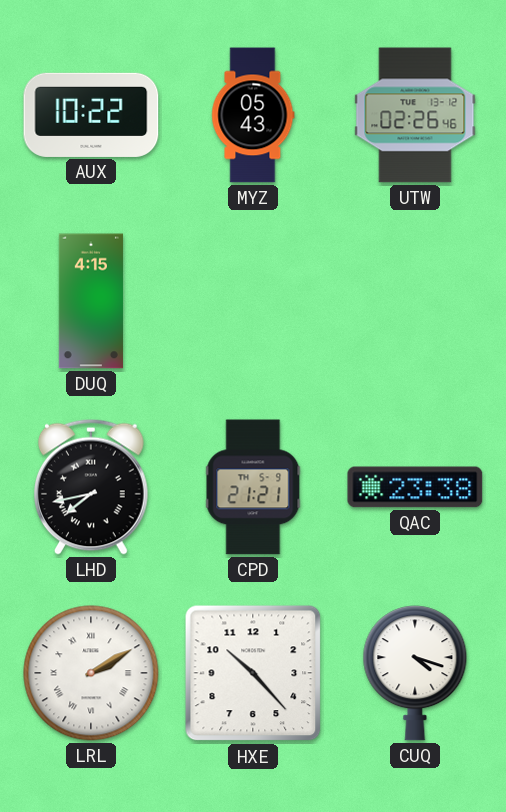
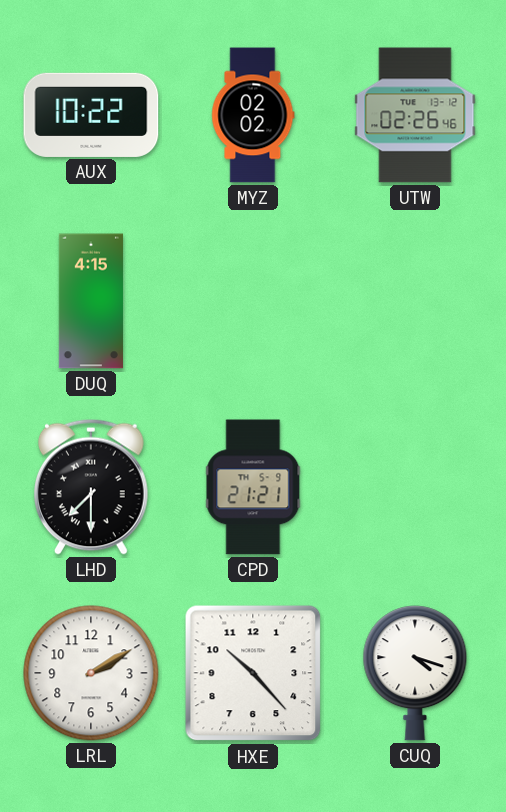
MYZ: 05:43 -> 02:02
LHD: 7:43 -> 7:30
QAC: 23:38 -> none
LRL numerals: Roman -> Arabic
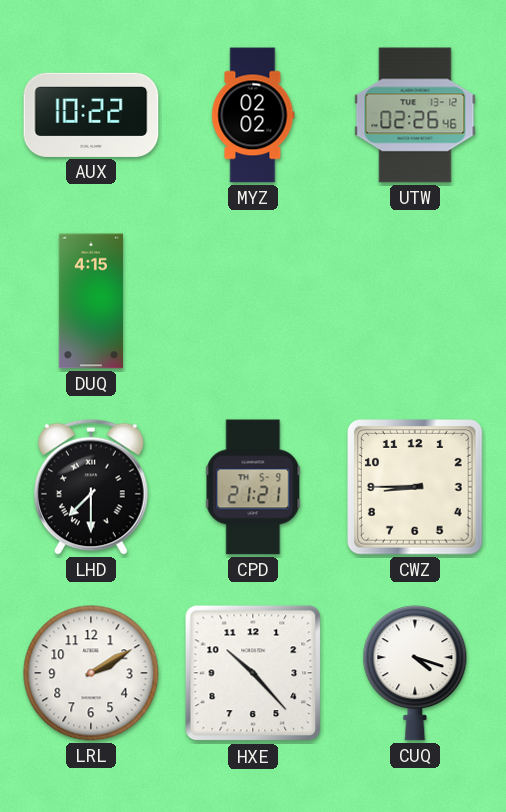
CWZ: none -> 8:45
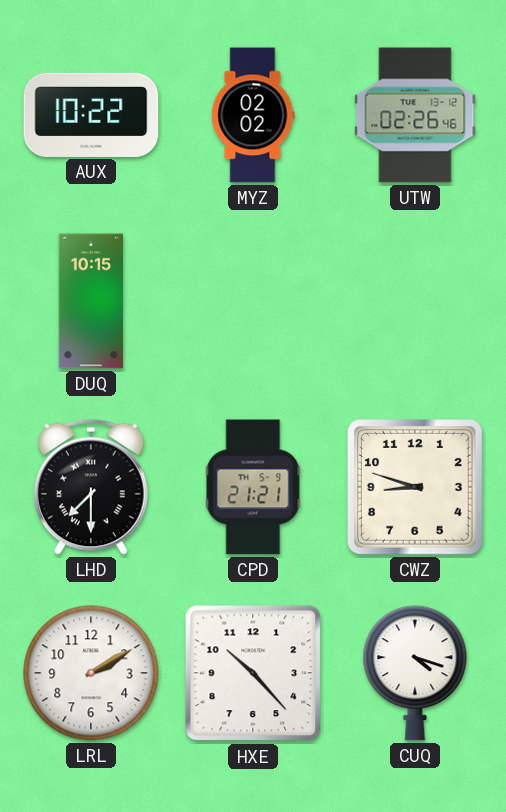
DUQ: 4:15 -> 10:15
CWZ: 8:45 -> 8:48
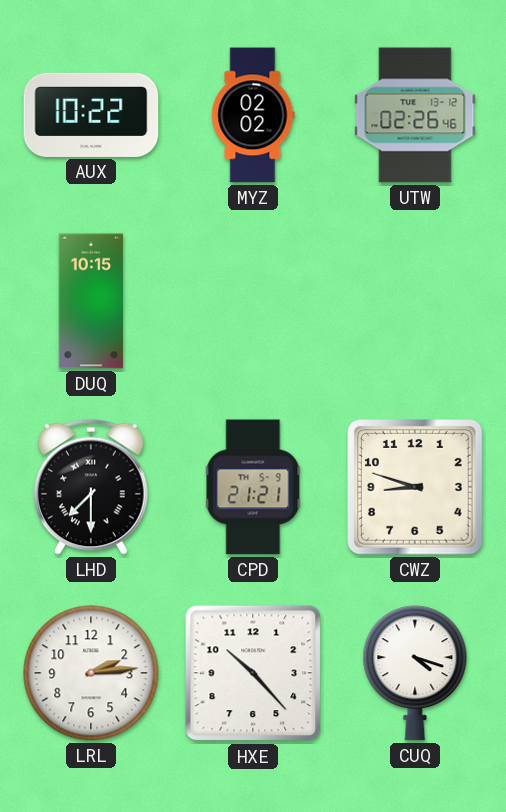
LRL: 2:10 -> 2:14
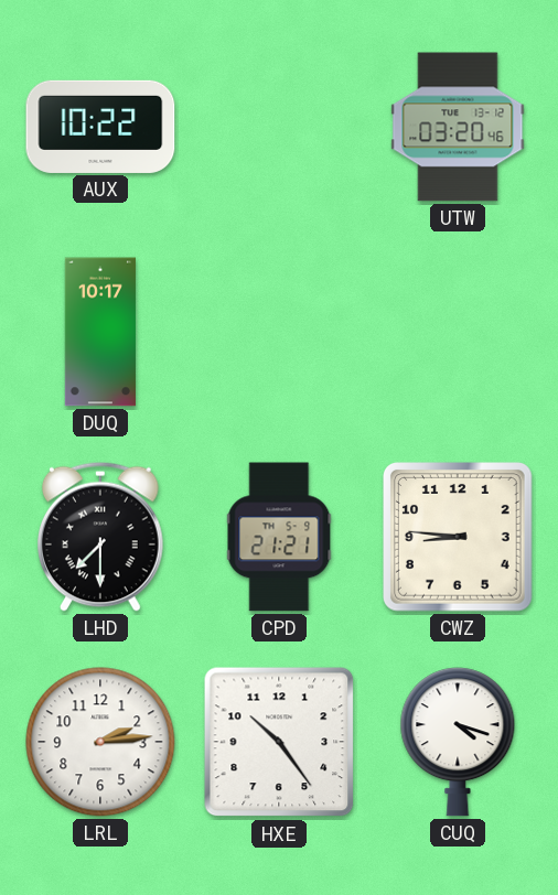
MYZ: 02:02 -> none
UTW: 02:26 -> 03:20
DUQ: 10:15 -> 10:17
CWZ: 8:48 -> 8:46
HXE: 10:23 -> 10:24
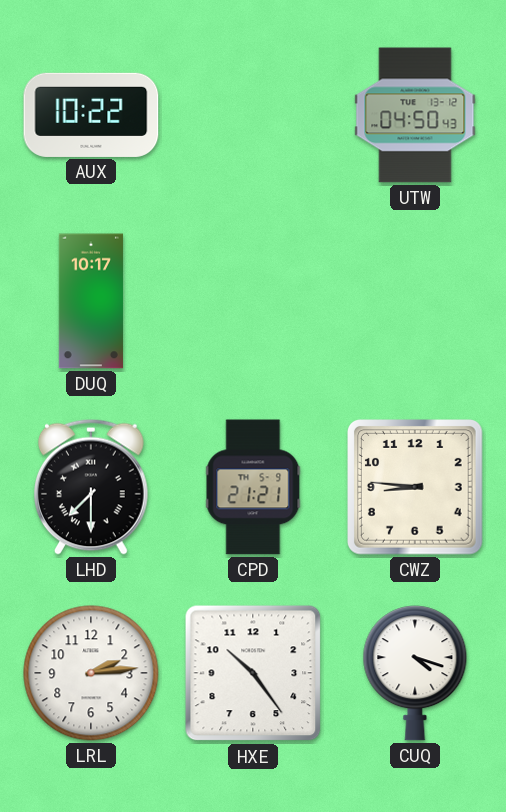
UTW: 03:20 -> 04:50
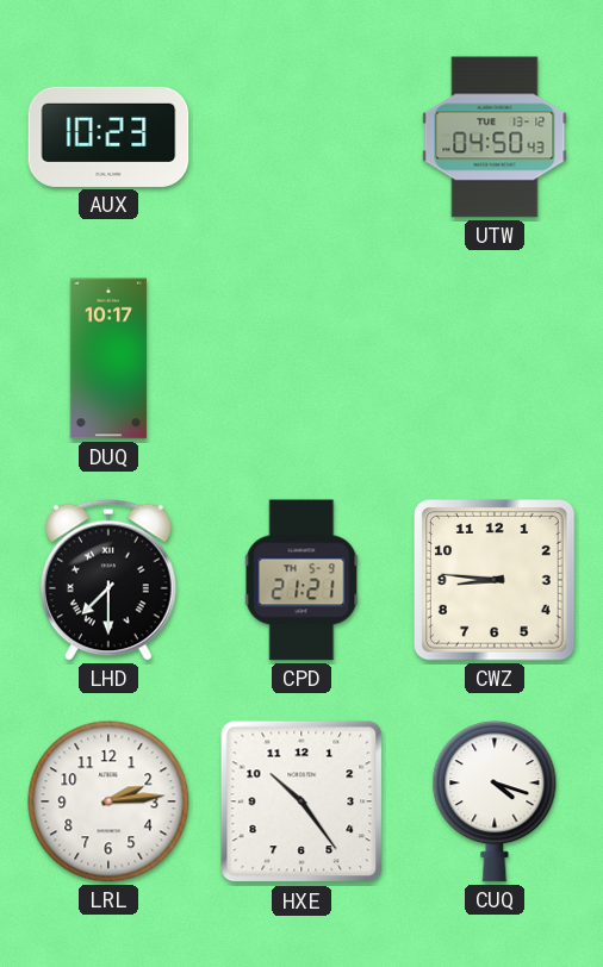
AUX: 10:22 -> 10:23
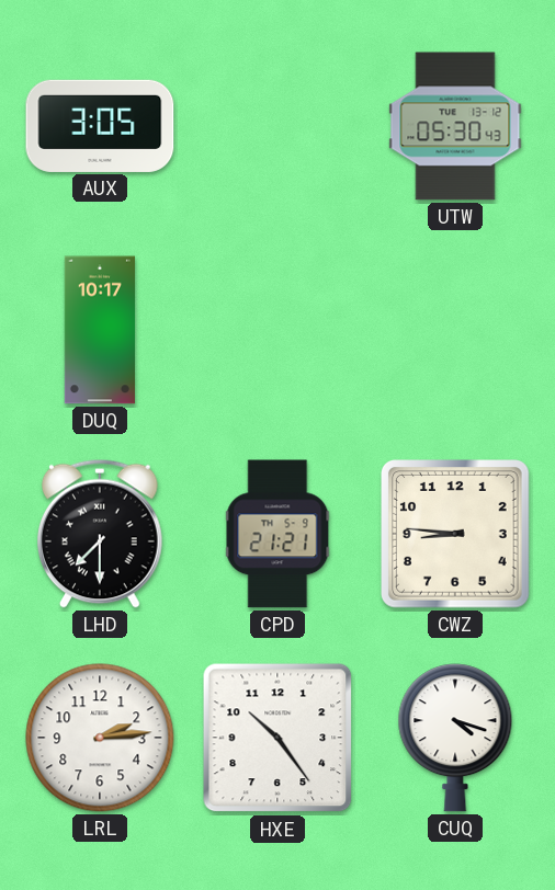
AUX: 10:23 -> 3:05
UTW: 04:50 -> 05:30
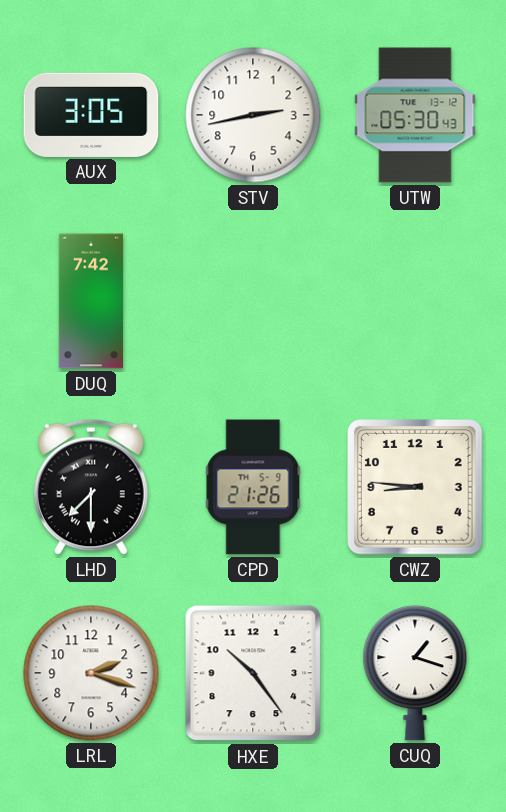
STV: none -> 2:43
DUQ: 10:17 -> 7:42
CPD: 21:21 -> 21:26
LRL: 2:14 -> 2:18
CUQ: 4:18 -> 1:18
